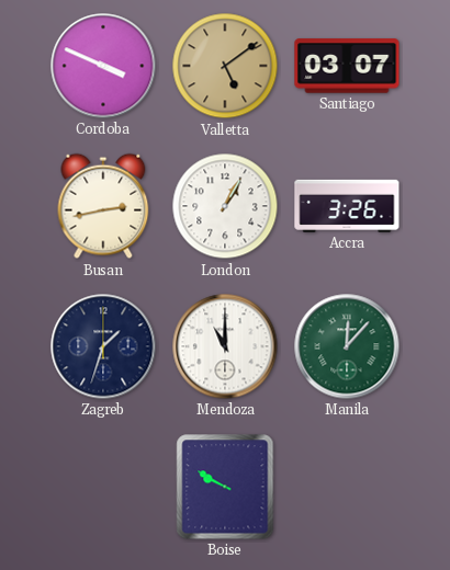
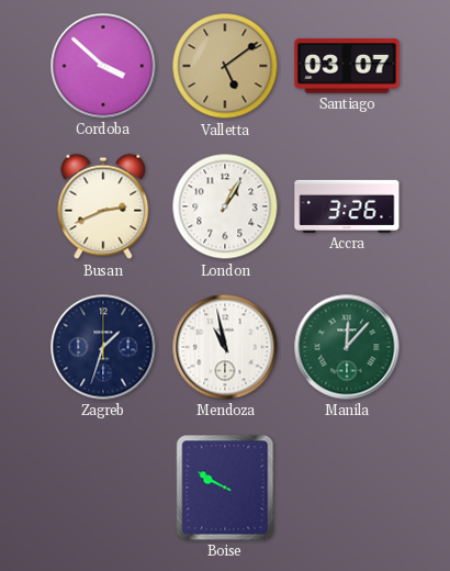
Cordoba: 3:49 -> 3:52
Busan: 2:43 -> 2:41
Mendoza: 11:00 -> 10:58
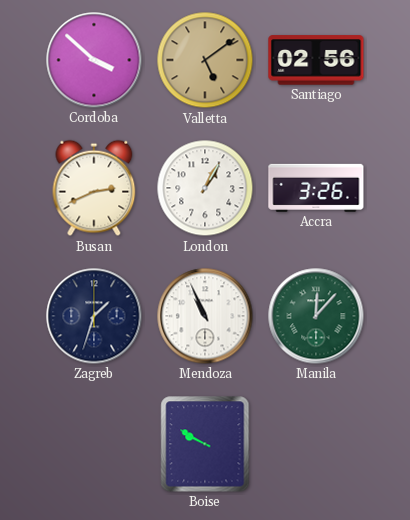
Santiago: 03:07 -> 02:56
Mendoza: 10:58 -> 10:56
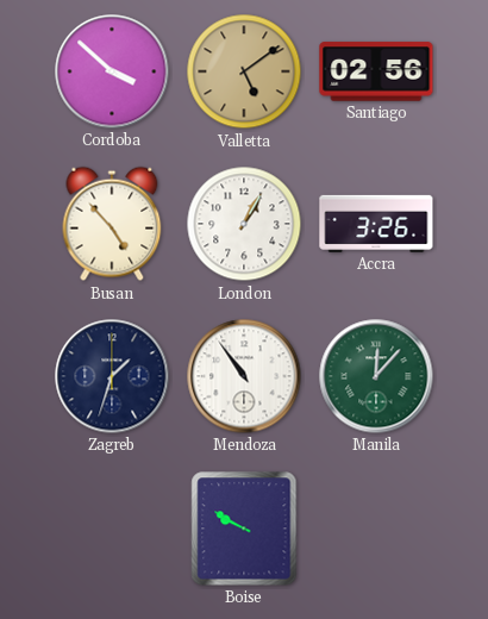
Busan: 2:41 -> 4:53
Mendoza: 10:56 -> 10:54
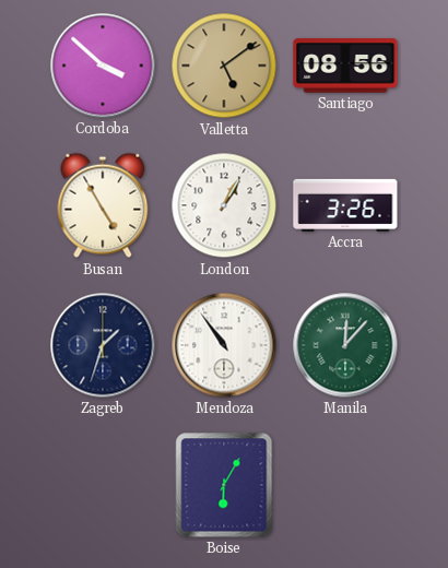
Santiago: 02:56 -> 08:56
Busan: 4:53 -> 4:55
Boise: 9:50 -> 6:05
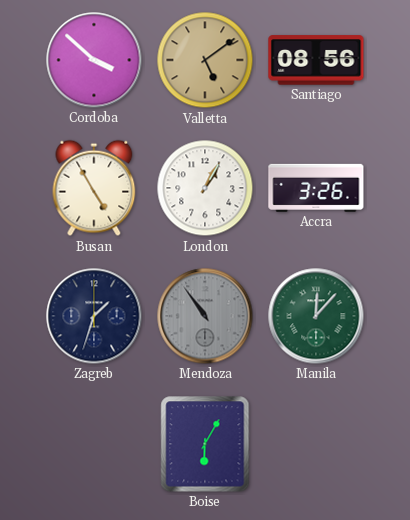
Mendoza dial: white -> grey
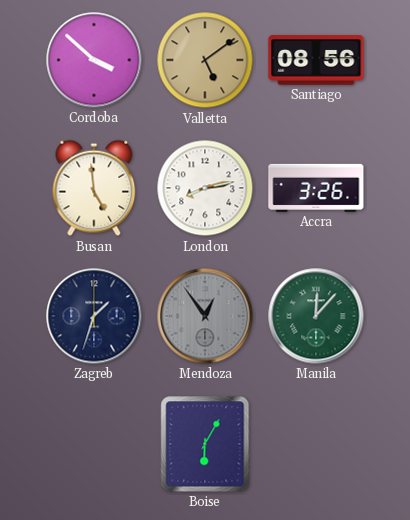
Busan: 4:55 -> 4:59
London: 1:05 -> 8:13
Mendoza: 10:54 -> 12:54
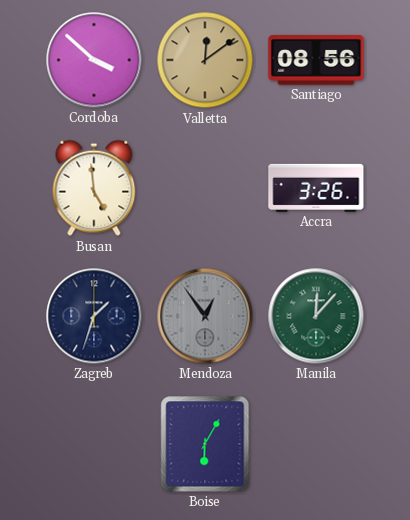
Valletta: 5:09 -> 12:09
London: 8:13 -> none
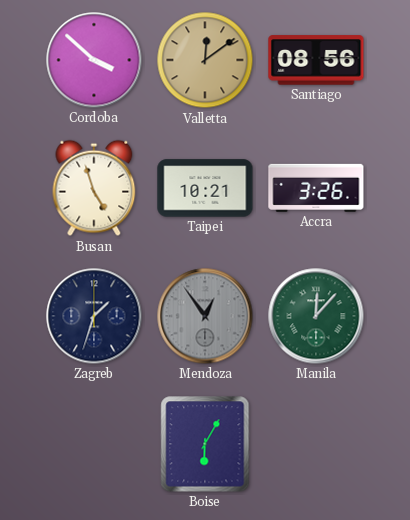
Busan: 4:59 -> 4:57
Taipei: none -> 10:21
